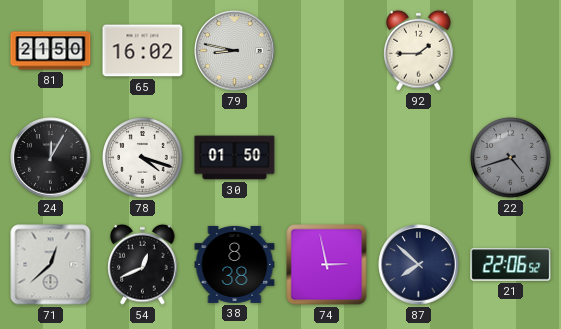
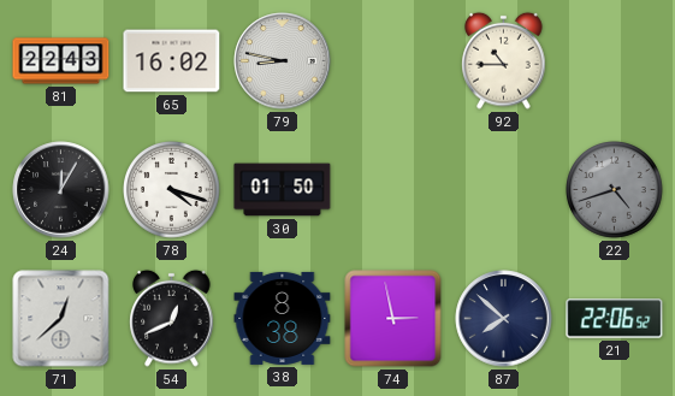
81: 21:50 -> 22:43
92: 1:45 -> 10:45
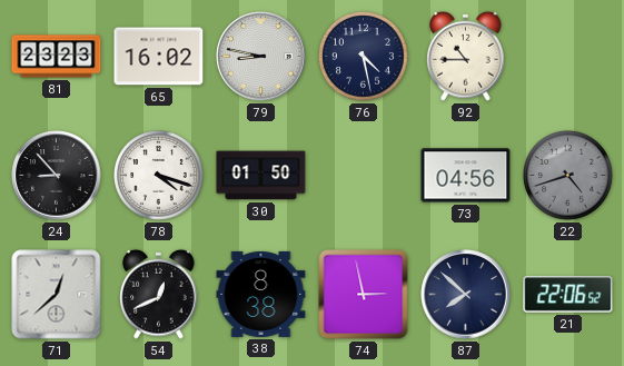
81: 22:43 -> 23:23
76: none -> 4:28
24: 12:05 -> 8:53
73: none -> 04:56
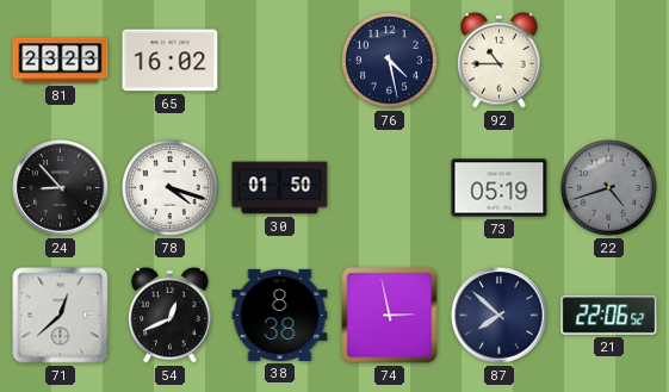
79: 8:47 -> none
73: 04:56 -> 05:19
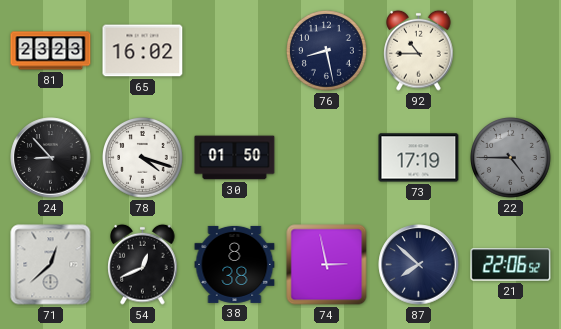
76: 4:28 -> 8:28
73: 05:19 -> 17:19
22: 4:42 -> 4:45
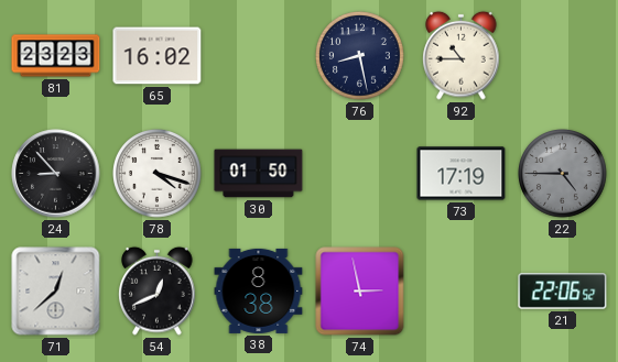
87: 7:52 -> none
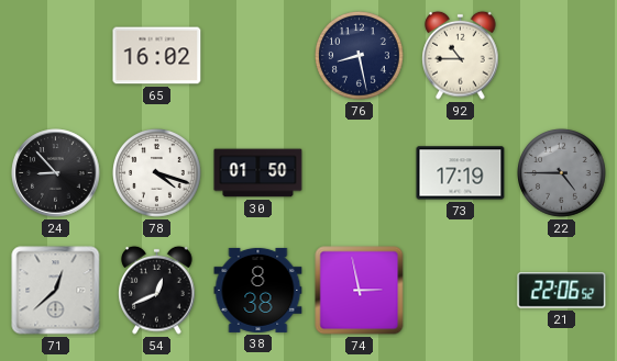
81: 23:23 -> none
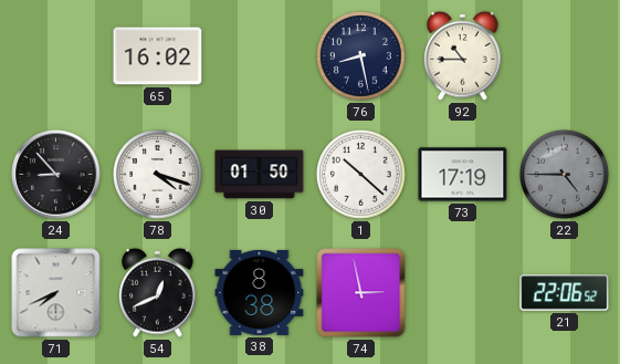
1: none -> 10:22
71: 12:38 -> 7:41
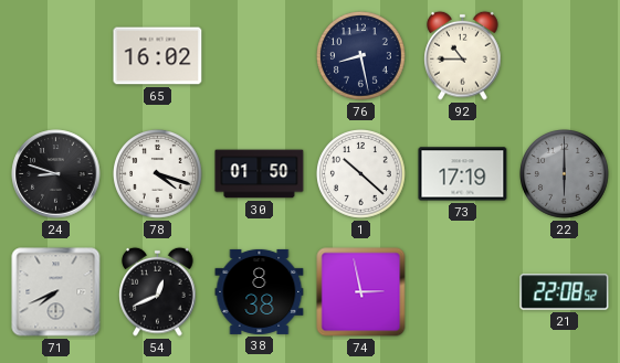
24: 8:53 -> 8:48
22: 4:45 -> 6:00
21: 22:06 -> 22:08
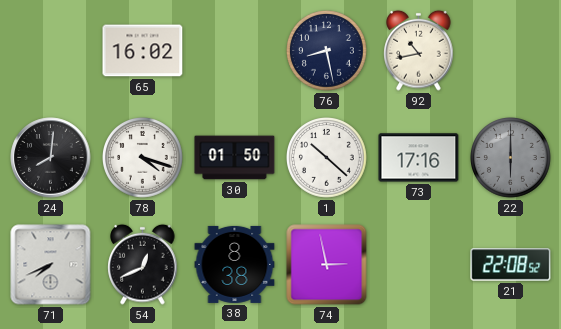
92: 10:45 -> 10:43
24: 8:48 -> 8:01
73: 17:19 -> 17:16
